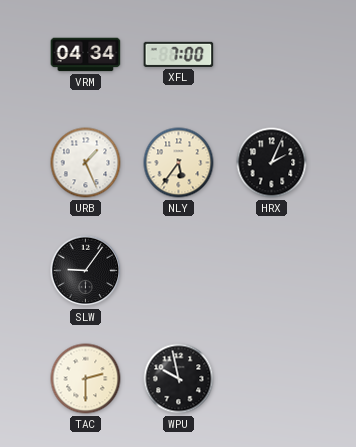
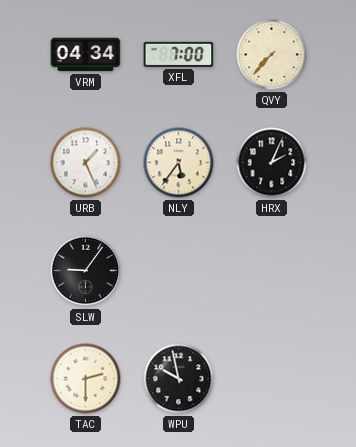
QVY: none -> 7:37
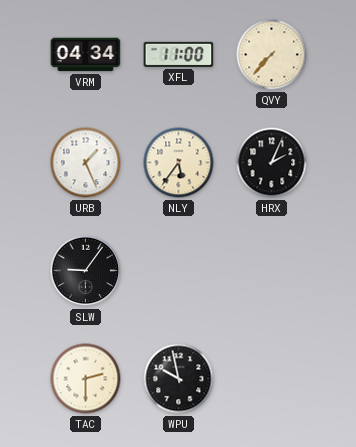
XFL: 7:00 -> 11:00
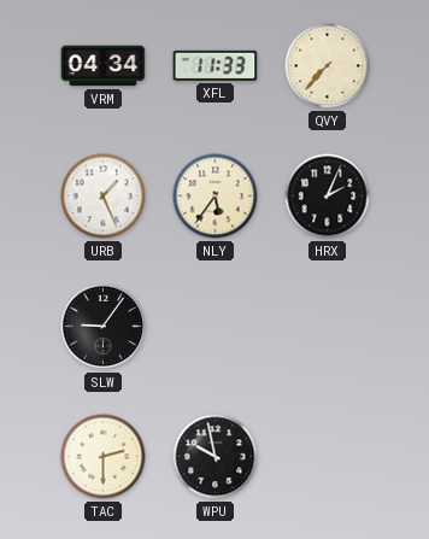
XFL: 11:00 -> 11:33
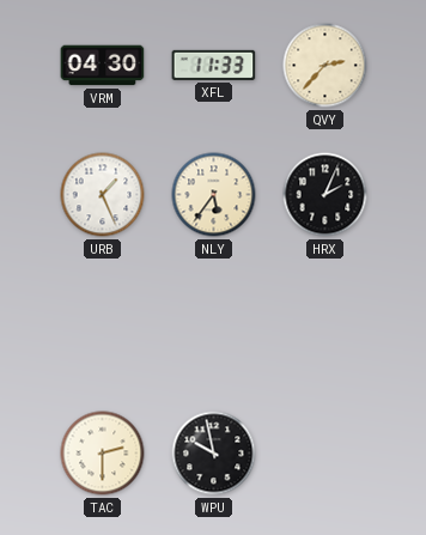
VRM: 04:34 -> 04:30
QVY: 7:37 -> 2:37
SLW: 9:06 -> none
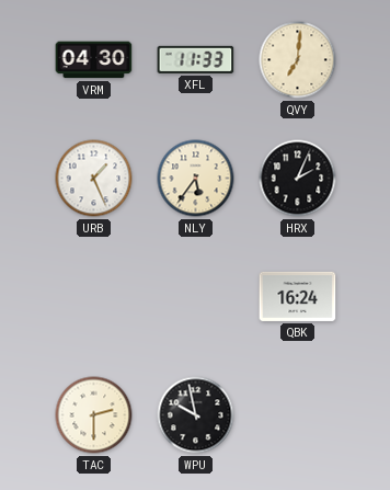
QVY: 2:37 -> 7:01
QBK: none -> 16:24
